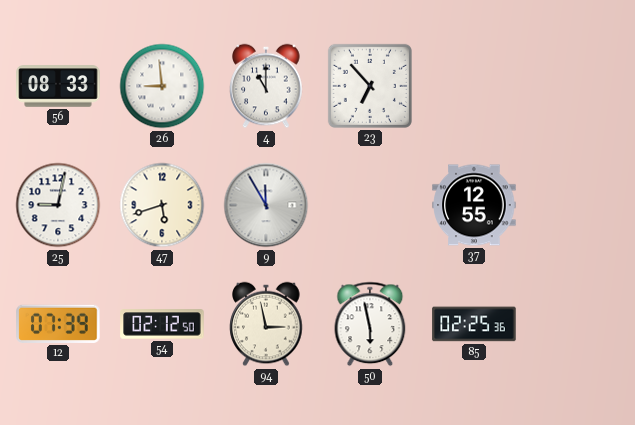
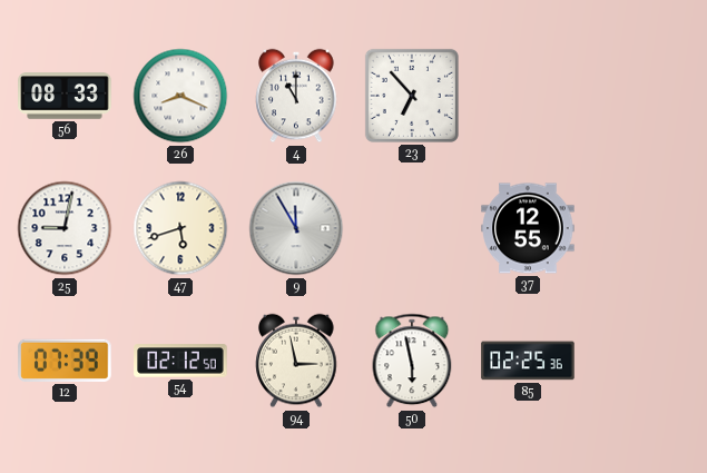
26: 8:59 -> 8:19
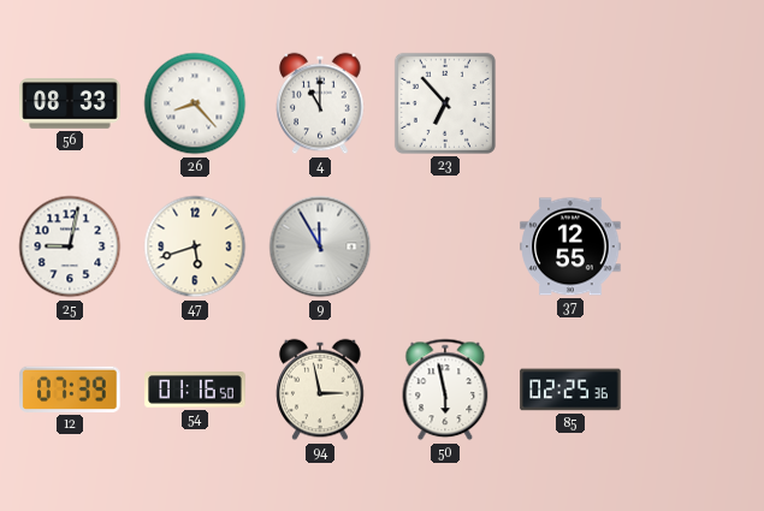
26: 8:19 -> 8:23
54: 02:12 -> 01:16
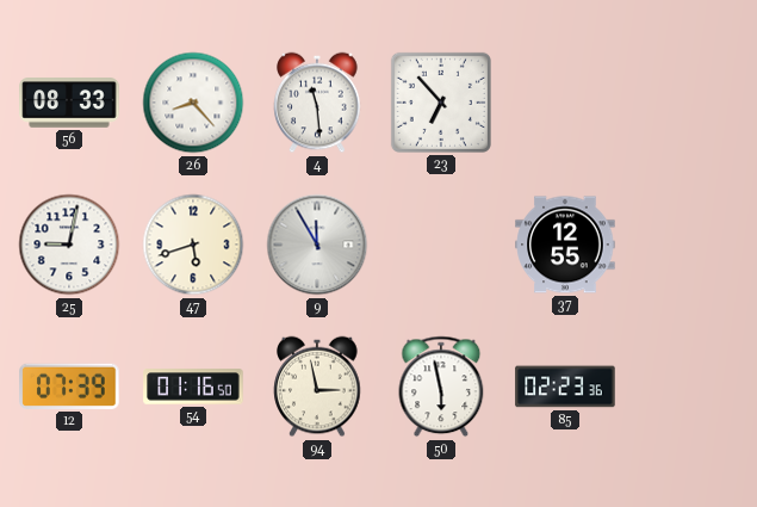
4: 11:00 -> 11:29
85: 02:25 -> 02:23
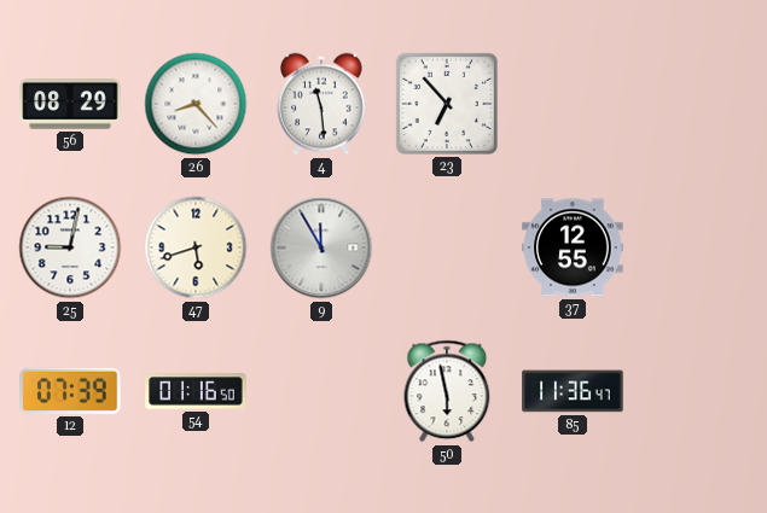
56: 08:33 -> 08:29
94: 2:58 -> none
85: 02:23 -> 11:36
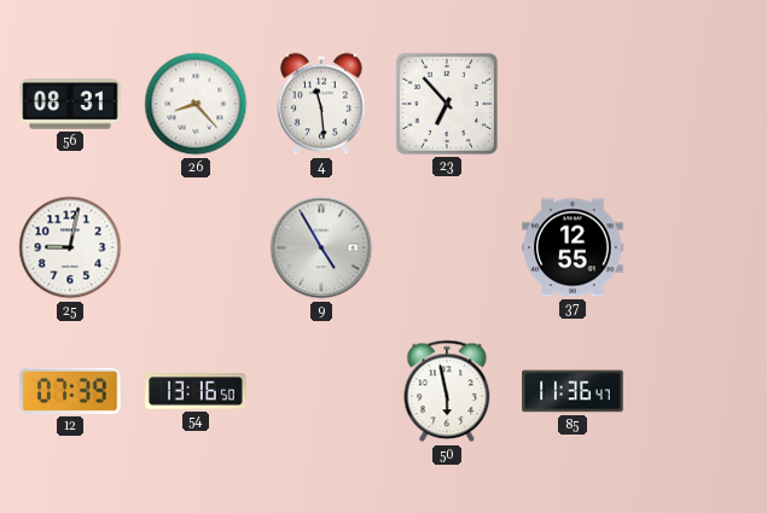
56: 08:29 -> 08:31
47: 5:42 -> none
9: 11:55 -> 4:55
54: 01:16 -> 13:16
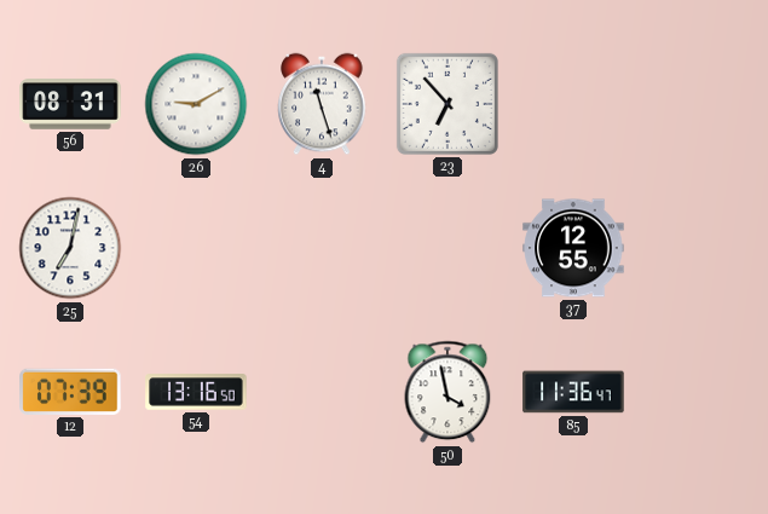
26: 8:23 -> 9:10
4: 11:29 -> 11:27
25: 9:02 -> 7:02
9: 4:55 -> none
50: 5:58 -> 3:58
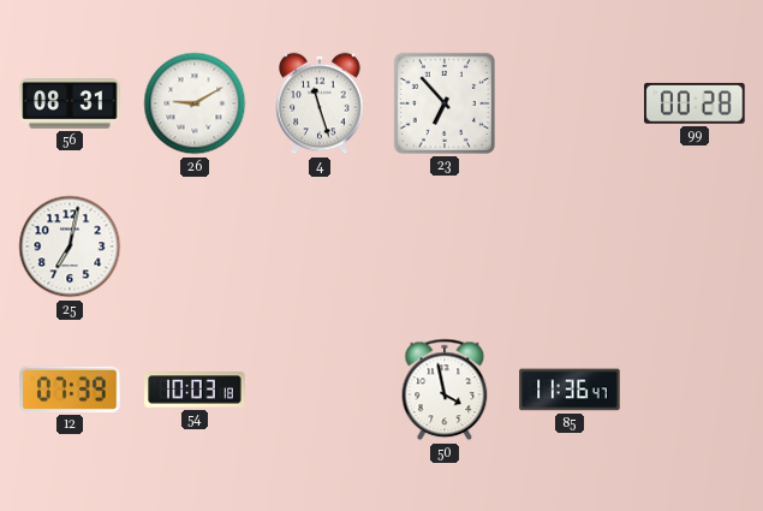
99: none -> 00:28
37: 12:55 -> none
54: 13:16 -> 10:03
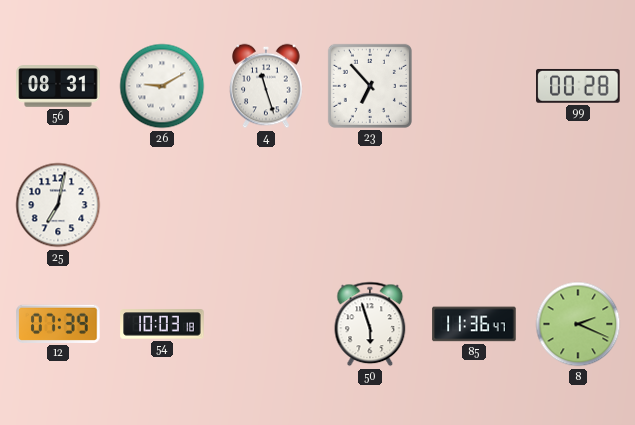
50: 3:58 -> 5:57
8: none -> 2:19
